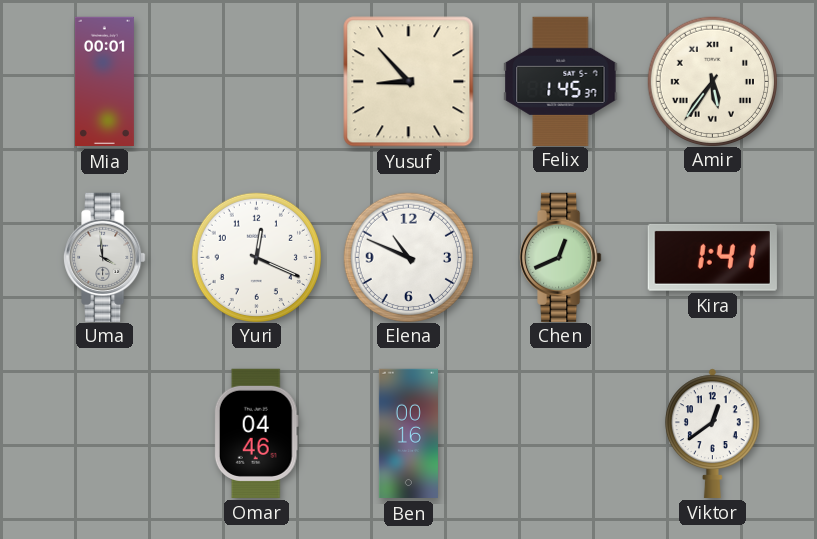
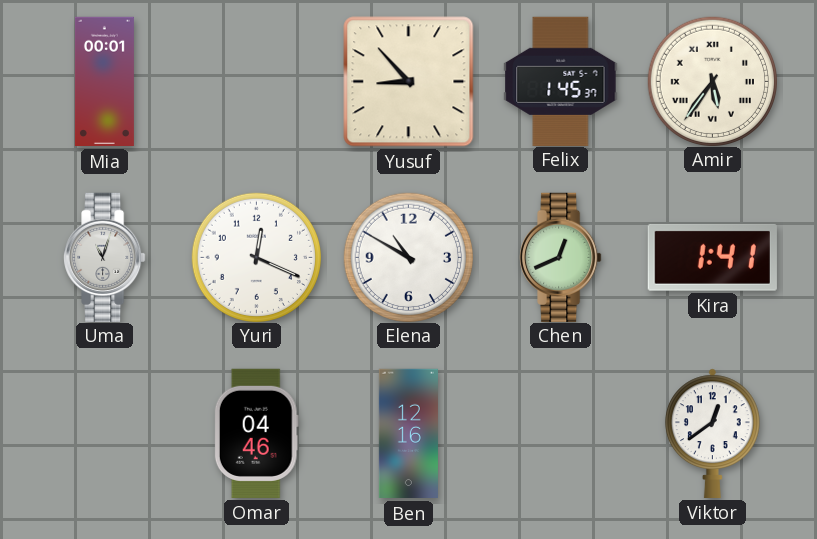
Uma: 3:59 -> 11:03
Elena: 10:49 -> 10:50
Ben: 00:16 -> 12:16
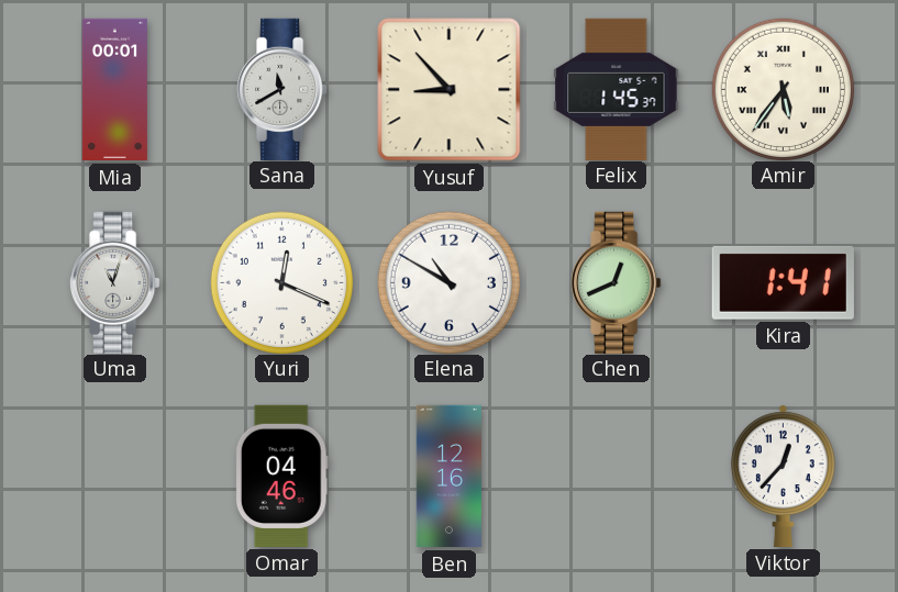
Sana: none -> 11:40
Viktor: 12:39 -> 12:37
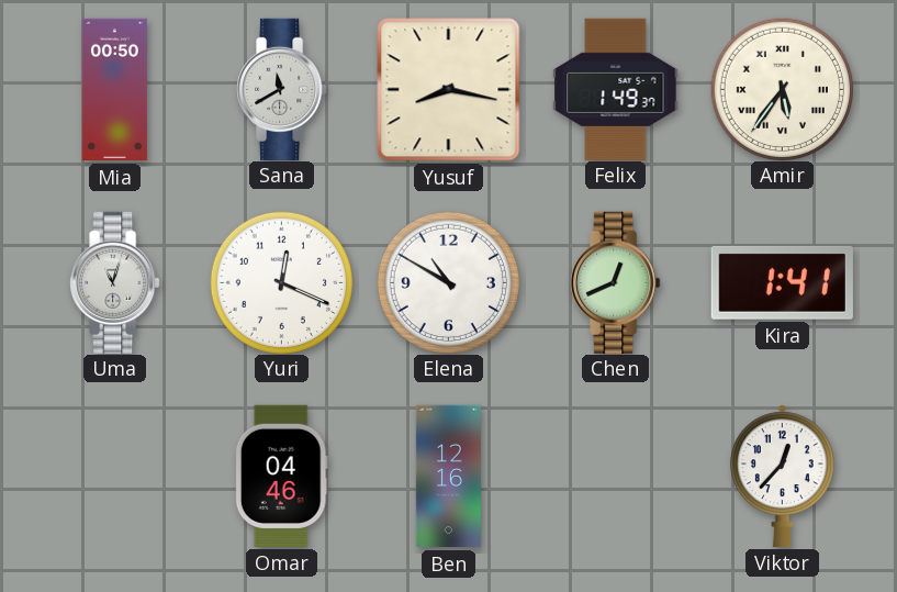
Mia: 00:01 -> 00:50
Yusuf: 8:53 -> 8:17
Felix: 1:45 -> 1:49
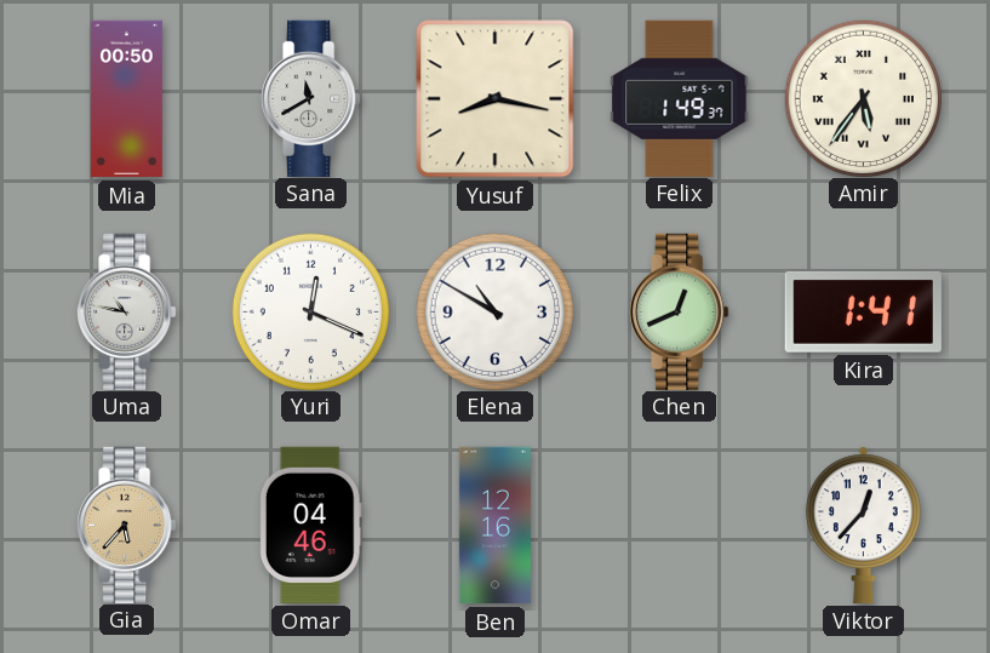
Uma: 11:03 -> 10:47
Gia: none -> 5:37
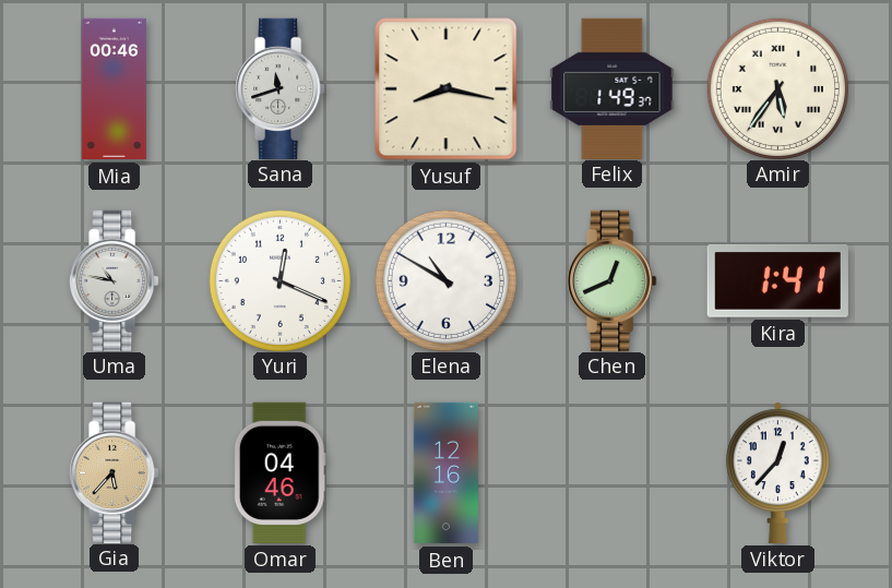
Mia: 00:50 -> 00:46
Sana: 11:40 -> 11:42
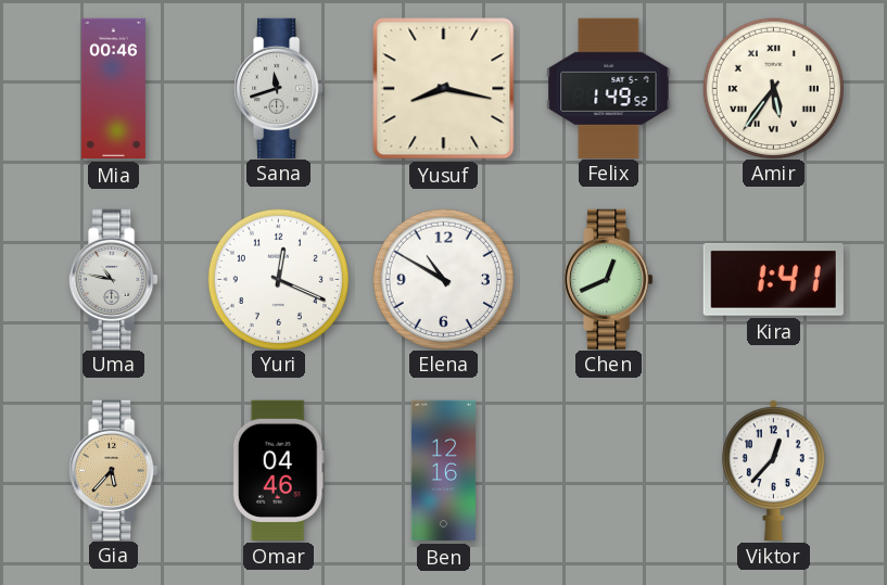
Felix: 1:49:37 -> 1:49:52
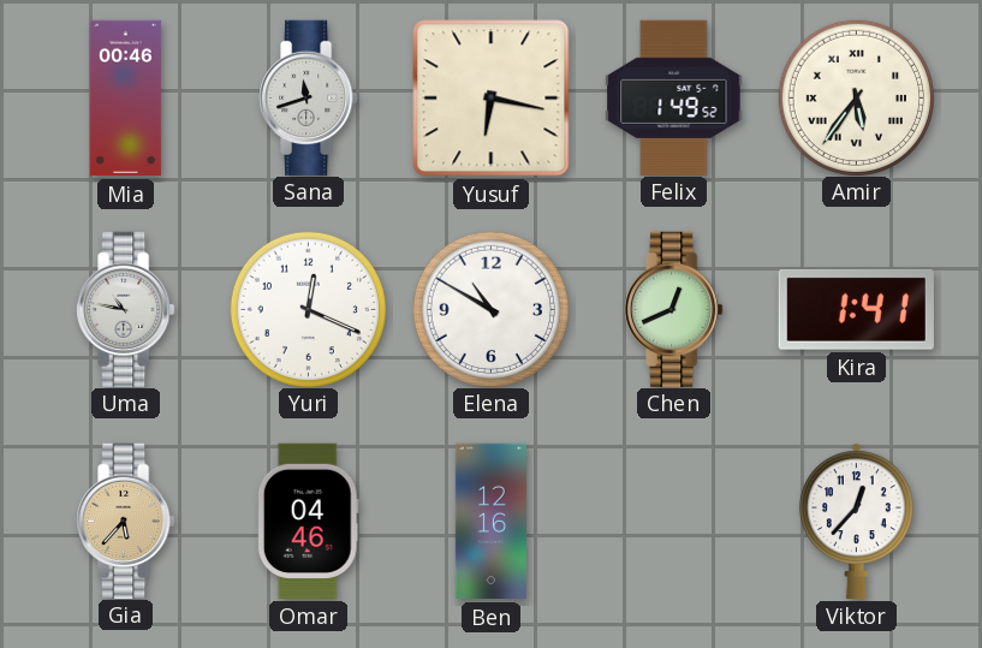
Yusuf: 8:17 -> 6:17
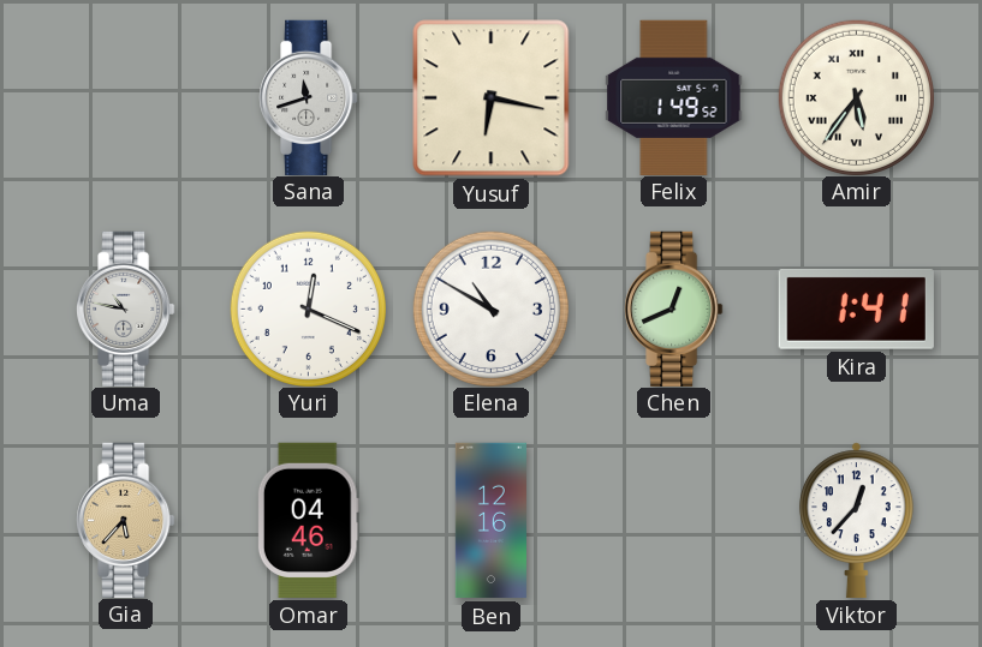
Mia: 00:46 -> none
